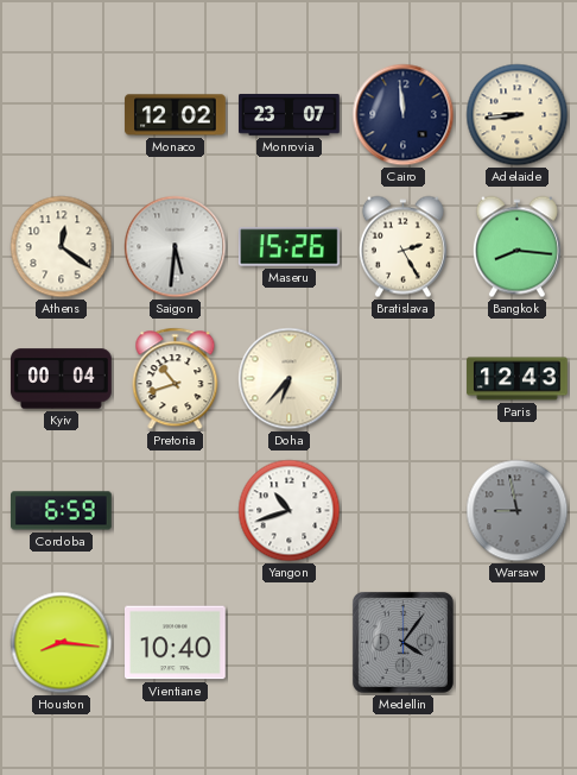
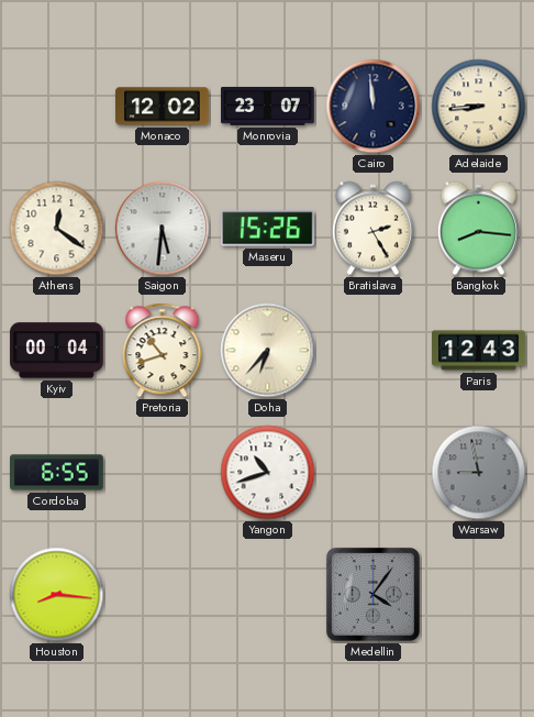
Cordoba: 6:59 -> 6:55
Vientiane: 10:40 -> none
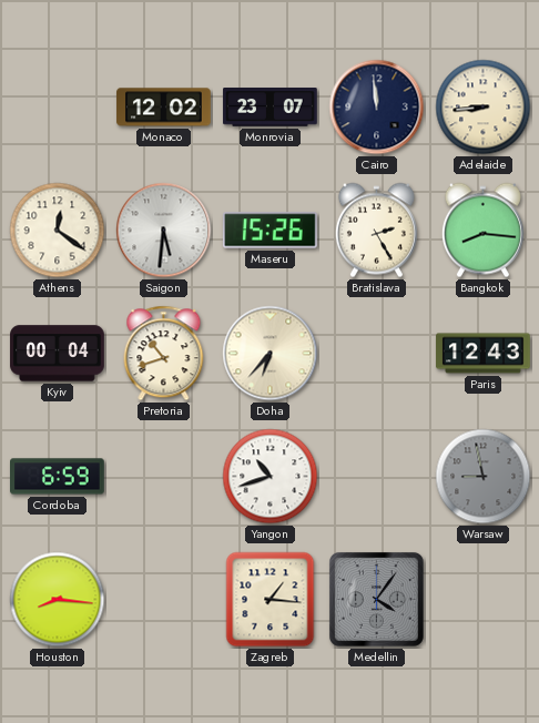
Cordoba: 6:55 -> 6:59
Zagreb: none -> 1:16
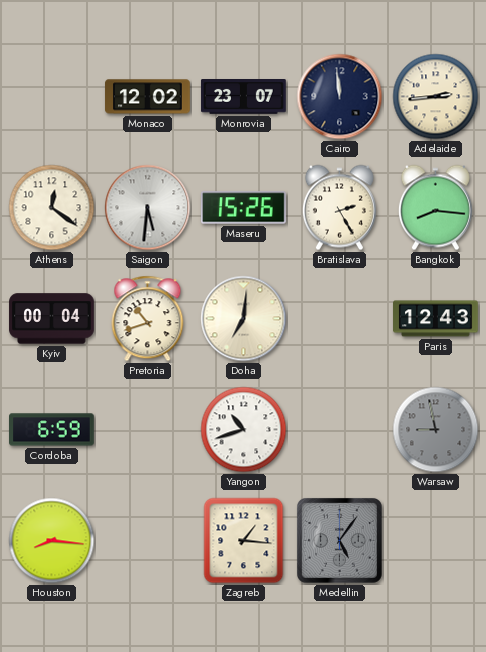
Adelaide: 8:44 -> 2:44
Doha: 6:37 -> 7:01
Medellin: 4:06 -> 5:06
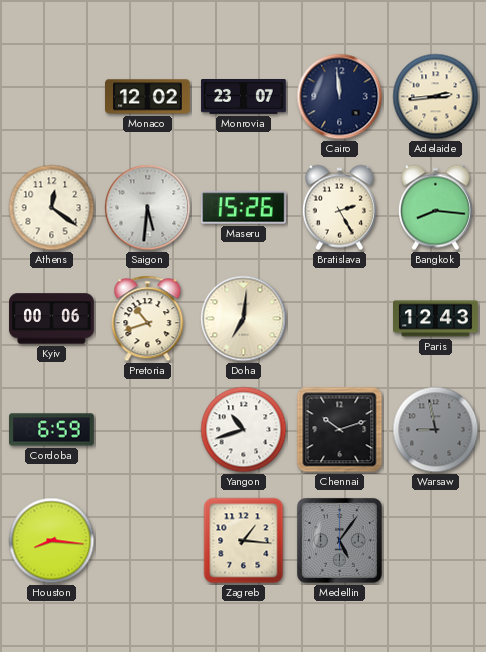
Kyiv: 00:04 -> 00:06
Chennai: none -> 10:12
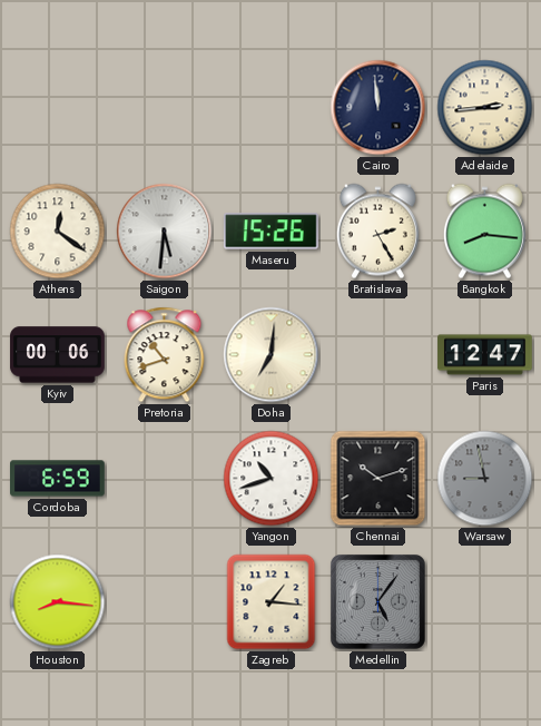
Monaco: 12:02 -> none
Monrovia: 23:07 -> none
Paris: 12:43 -> 12:47
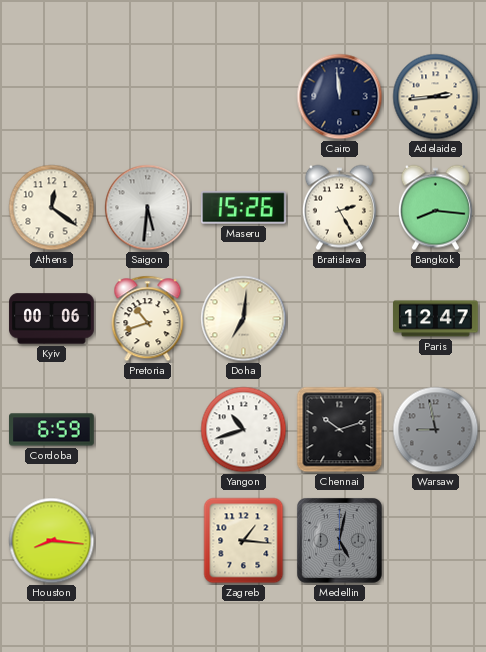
Medellin: 5:06 -> 5:02
